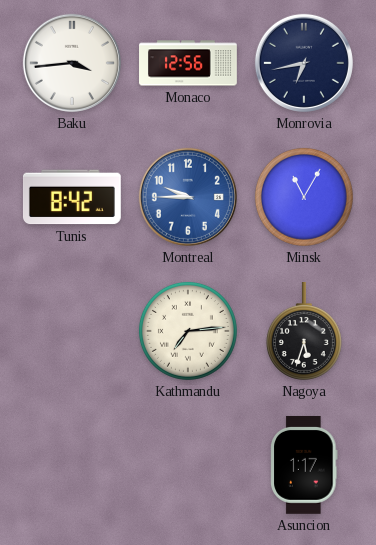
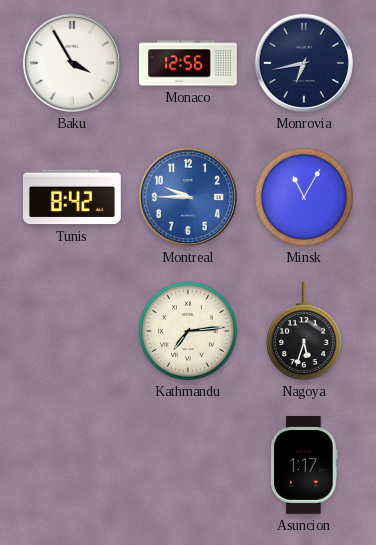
Baku: 3:44 -> 3:55
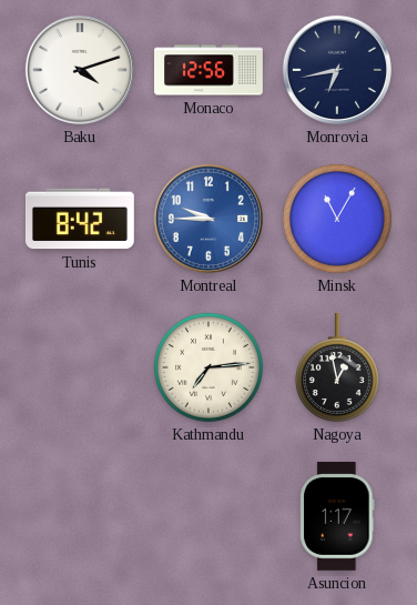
Baku: 3:55 -> 4:12
Nagoya: 5:33 -> 12:58
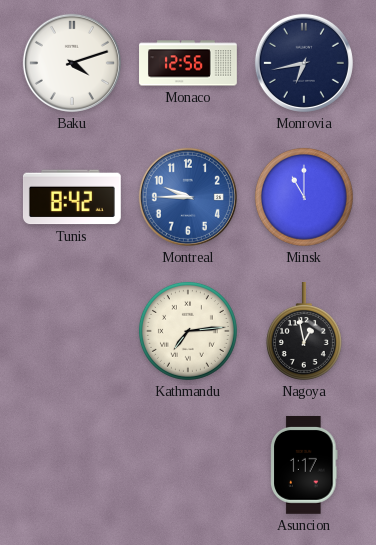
Minsk: 11:05 -> 11:00
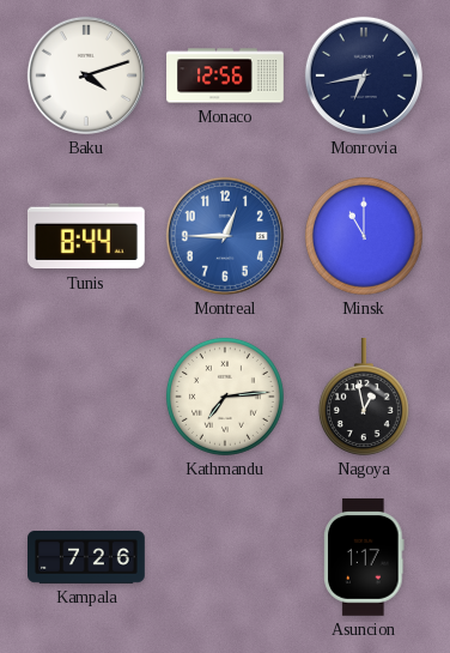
Tunis: 8:42 -> 8:44
Montreal: 9:45 -> 12:45
Kampala: none -> 7:26
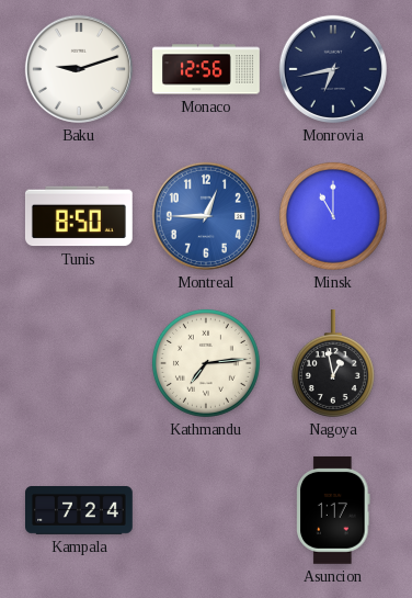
Baku: 4:12 -> 9:12
Tunis: 8:44 -> 8:50
Kampala: 7:26 -> 7:24
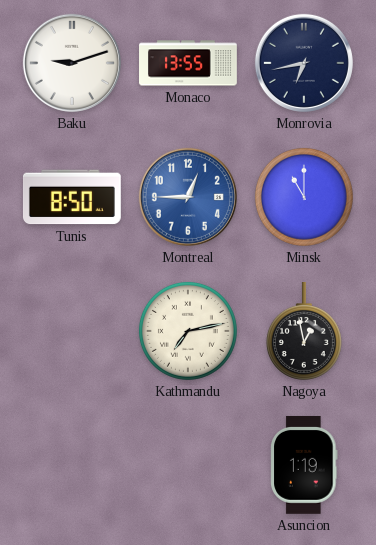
Monaco: 12:56 -> 13:55
Kathmandu: 7:14 -> 7:13
Kampala: 7:24 -> none
Asuncion: 1:17 -> 1:19
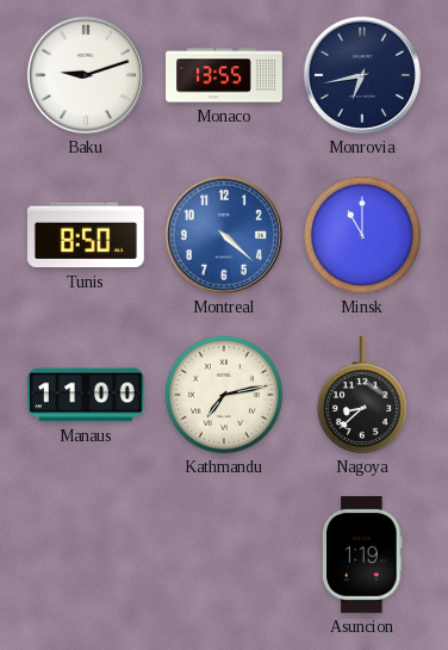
Montreal: 12:45 -> 4:22
Manaus: none -> 11:00
Nagoya: 12:58 -> 8:38
